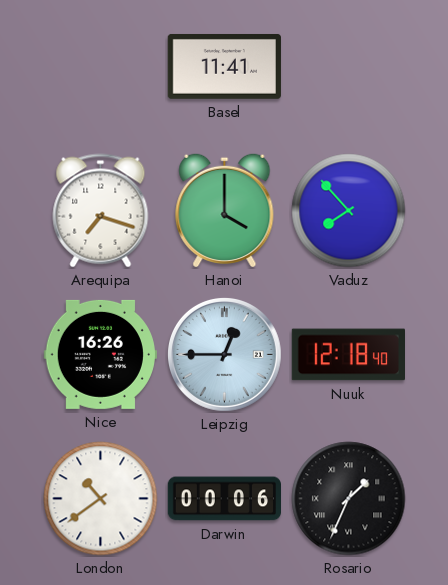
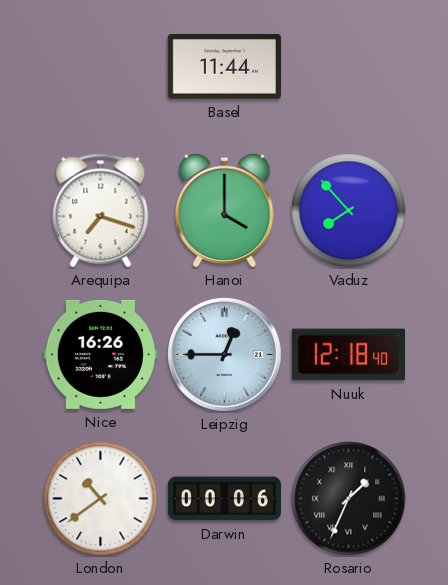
Basel: 11:41 -> 11:44
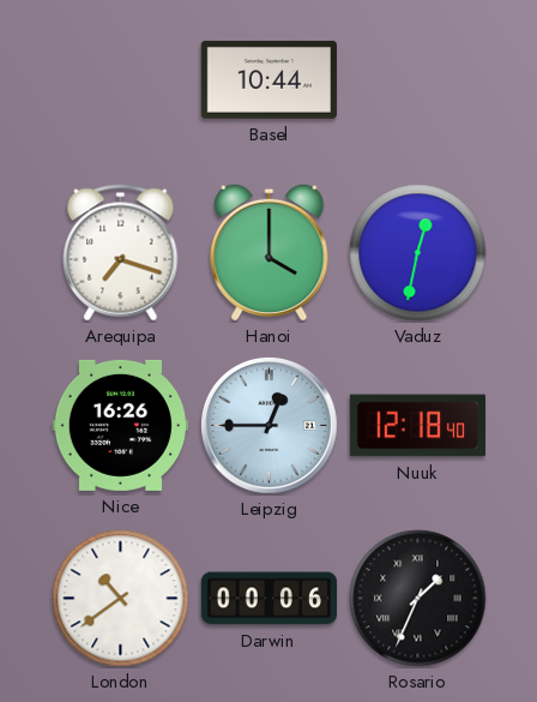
Basel: 11:44 -> 10:44
Vaduz: 7:53 -> 12:32
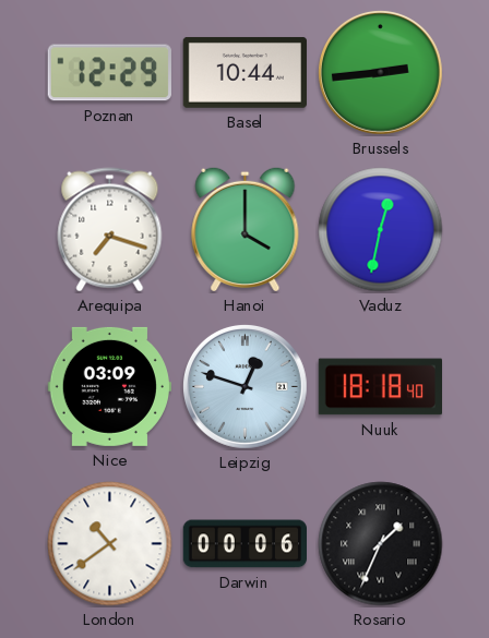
Poznan: none -> 12:29
Brussels: none -> 2:44
Nice: 16:26 -> 03:09
Leipzig: 12:45 -> 12:48
Nuuk: 12:18 -> 18:18
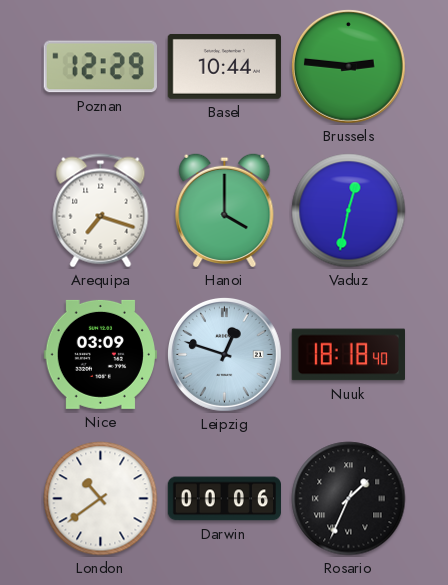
Brussels: 2:44 -> 2:46
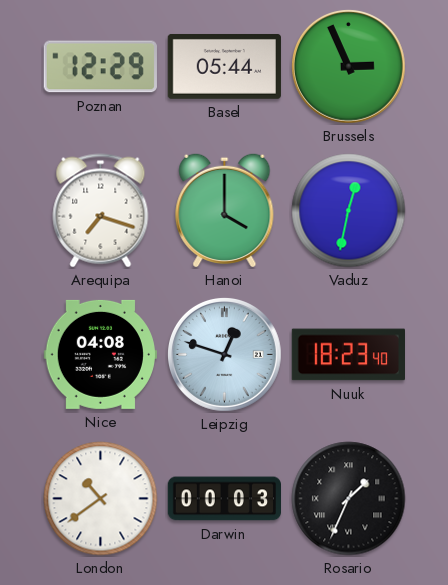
Basel: 10:44 -> 05:44
Brussels: 2:46 -> 2:56
Nice: 03:09 -> 04:08
Nuuk: 18:18 -> 18:23
Darwin: 00:06 -> 00:03
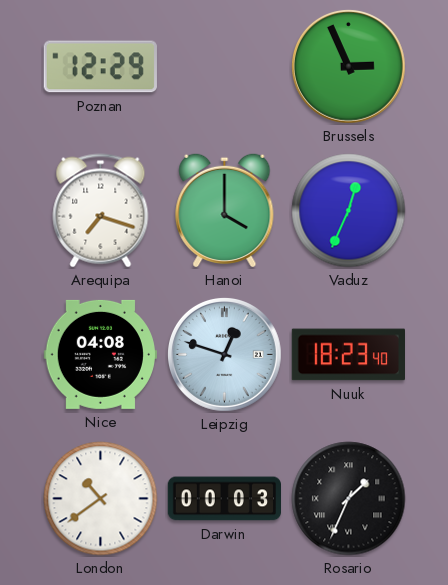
Basel: 05:44 -> none
Vaduz: 12:32 -> 12:34
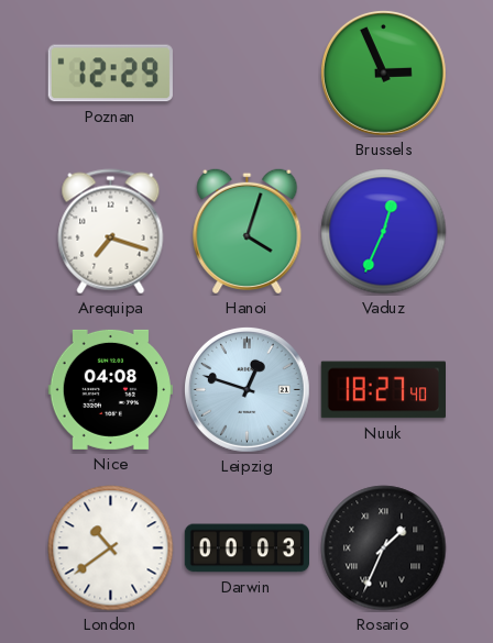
Hanoi: 4:00 -> 4:03
Nuuk: 18:23 -> 18:27
